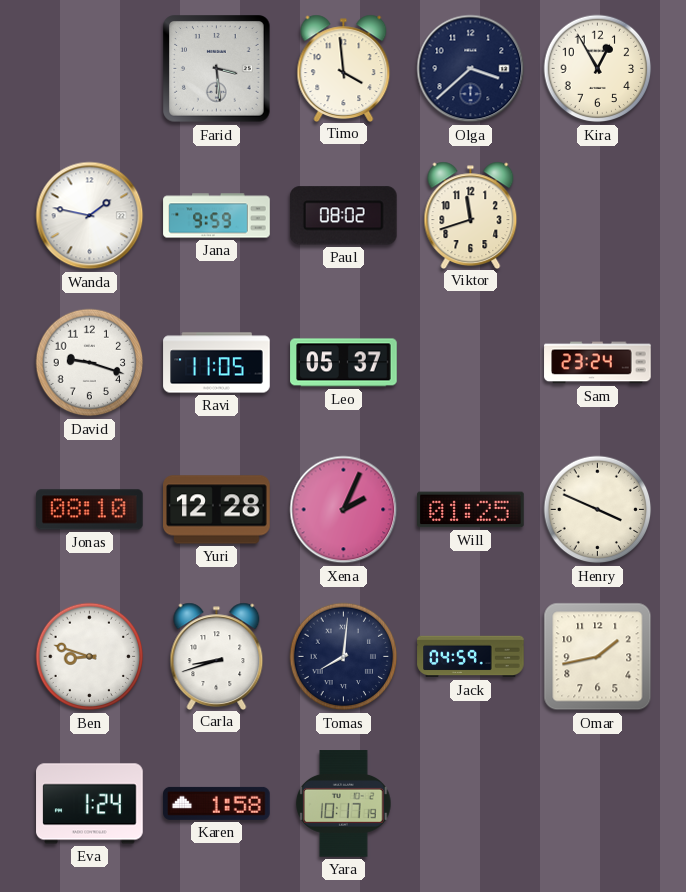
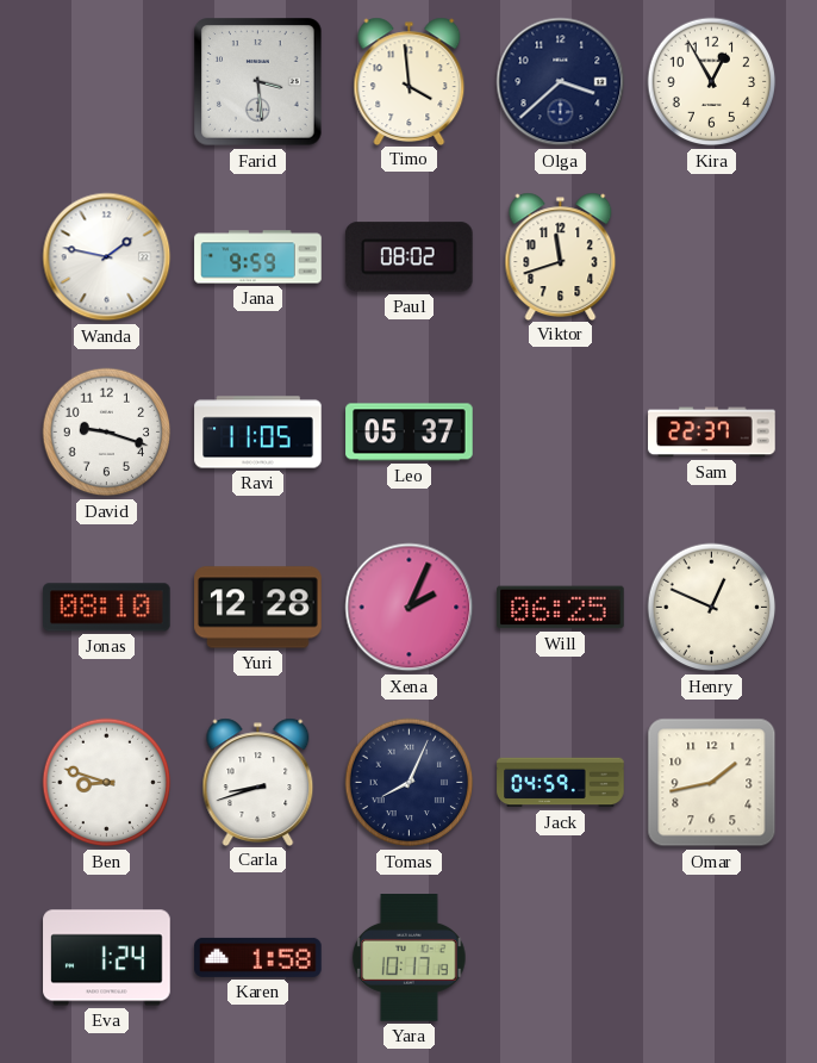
Sam: 23:24 -> 22:37
Will: 01:25 -> 06:25
Henry: 3:49 -> 12:49
Tomas: 8:01 -> 8:04
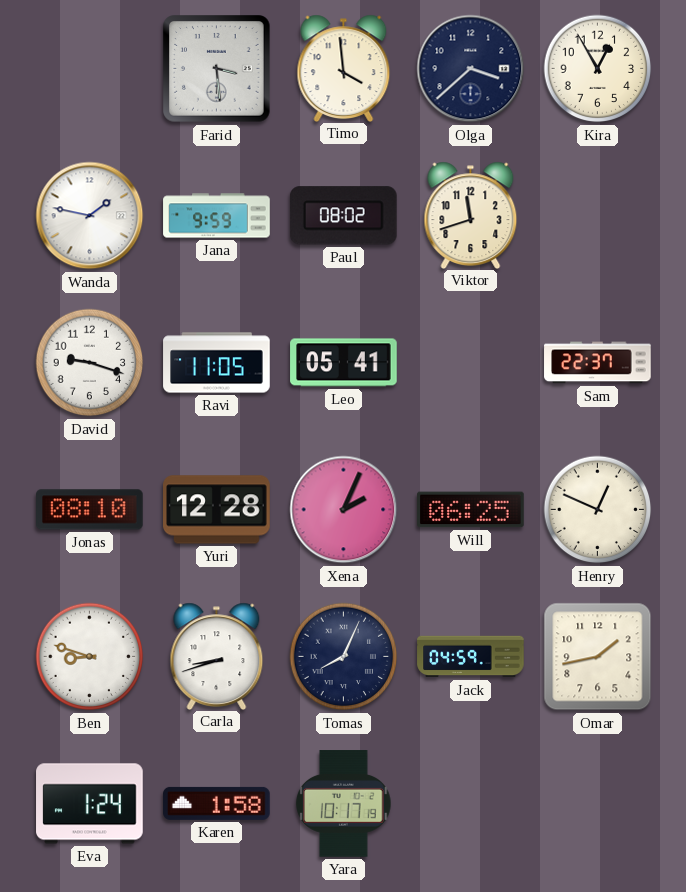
Leo: 05:37 -> 05:41
